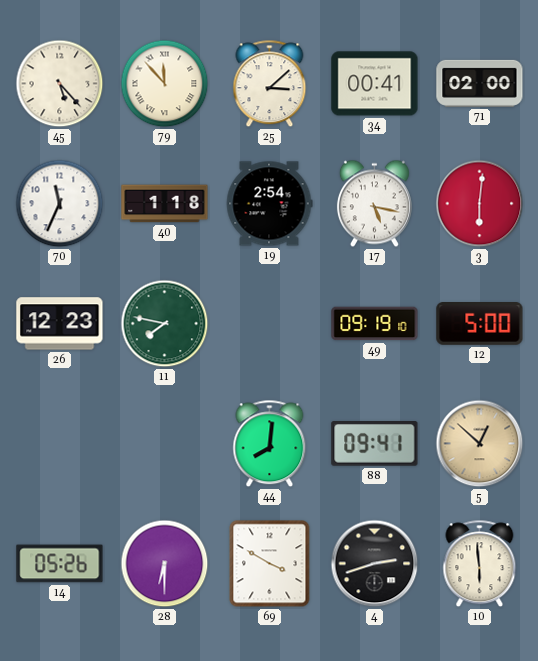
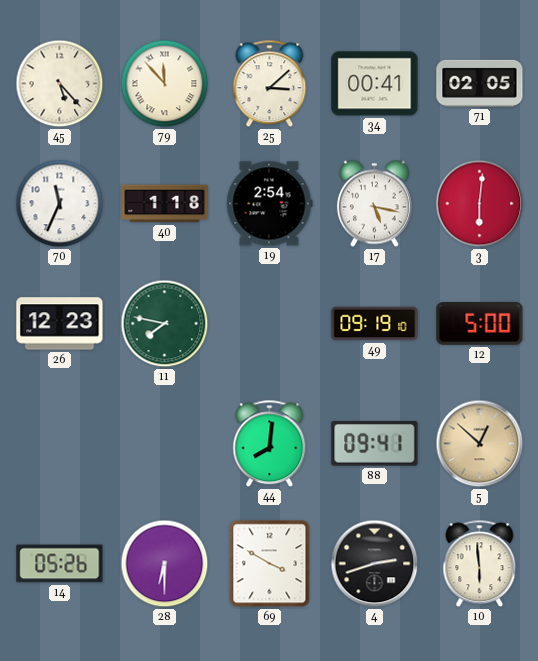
71: 02:00 -> 02:05
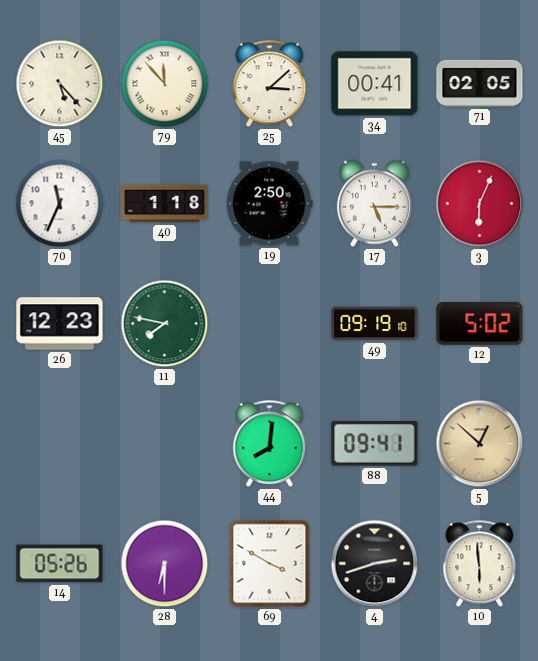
19: 2:54 -> 2:50
17: 5:17 -> 5:15
3: 6:01 -> 6:04
12: 5:00 -> 5:02
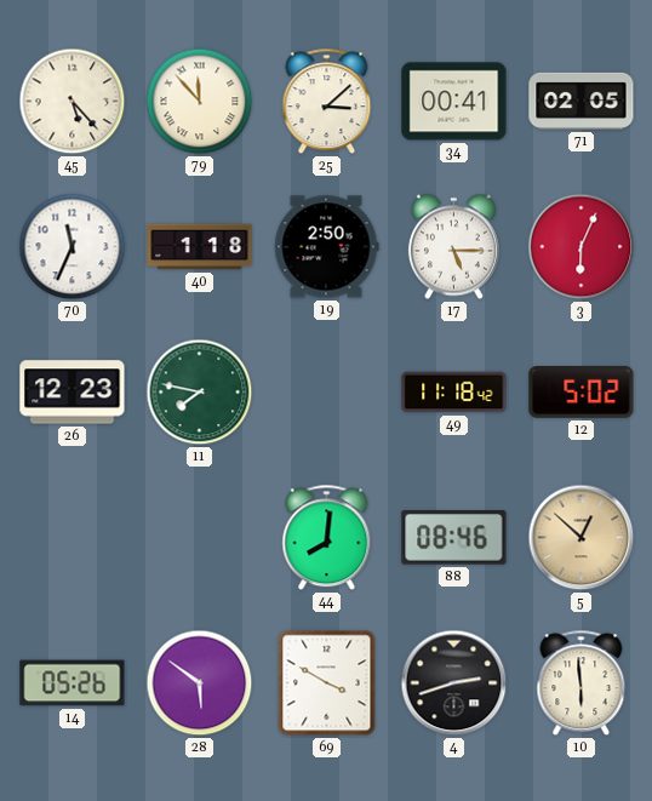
49: 09:19 -> 11:18
88: 09:41 -> 08:46
28: 6:30 -> 5:51
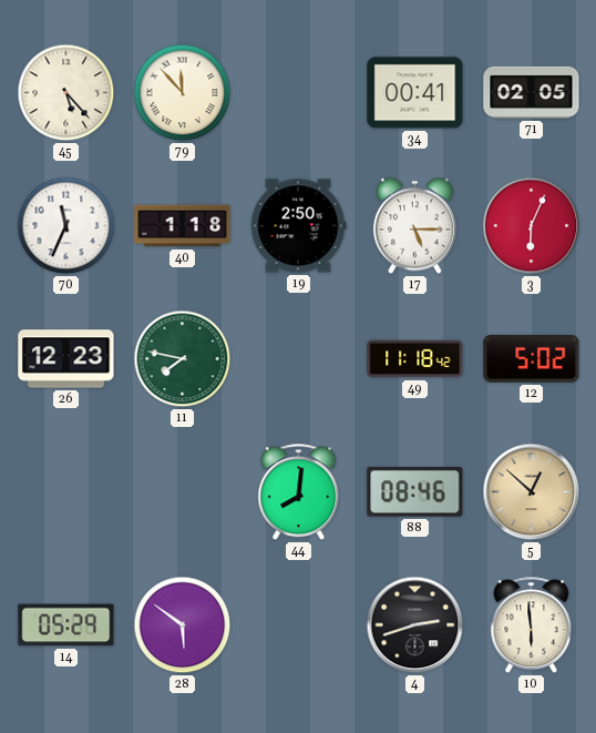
25: 3:08 -> none
14: 05:26 -> 05:29
69: 3:50 -> none
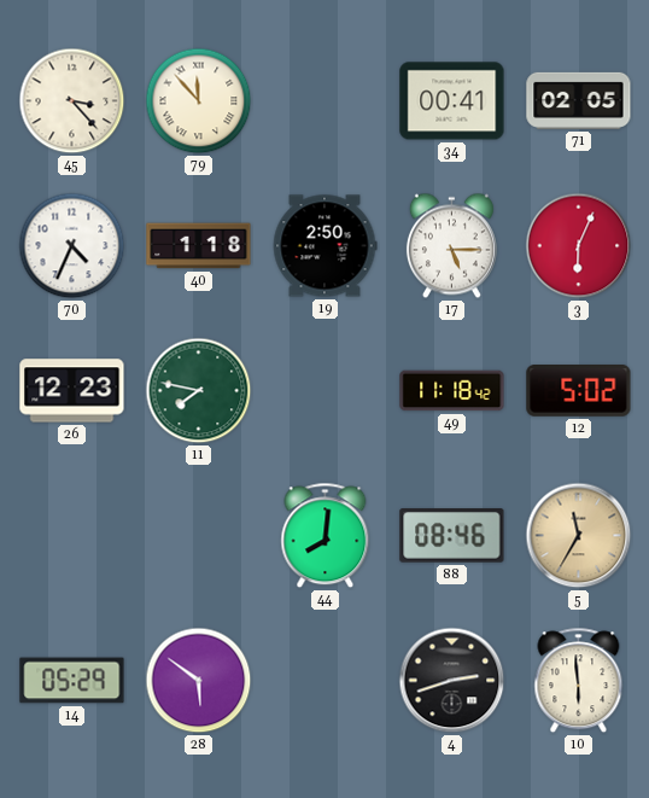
45: 5:23 -> 3:23
70: 11:34 -> 4:34
5: 12:52 -> 11:35
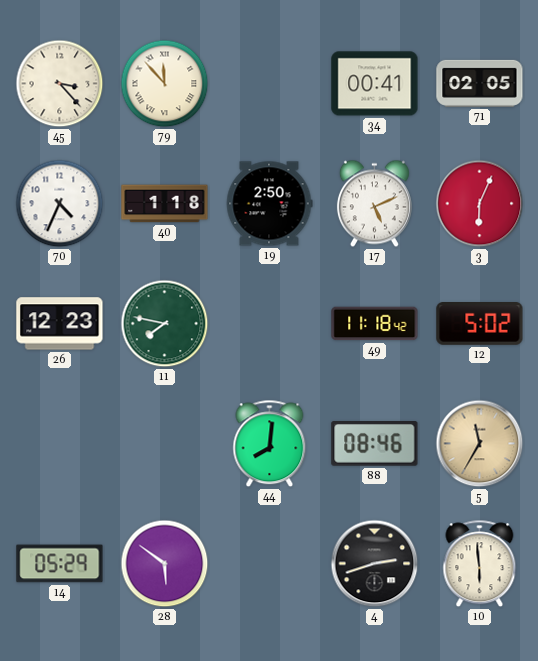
17: 5:15 -> 5:11
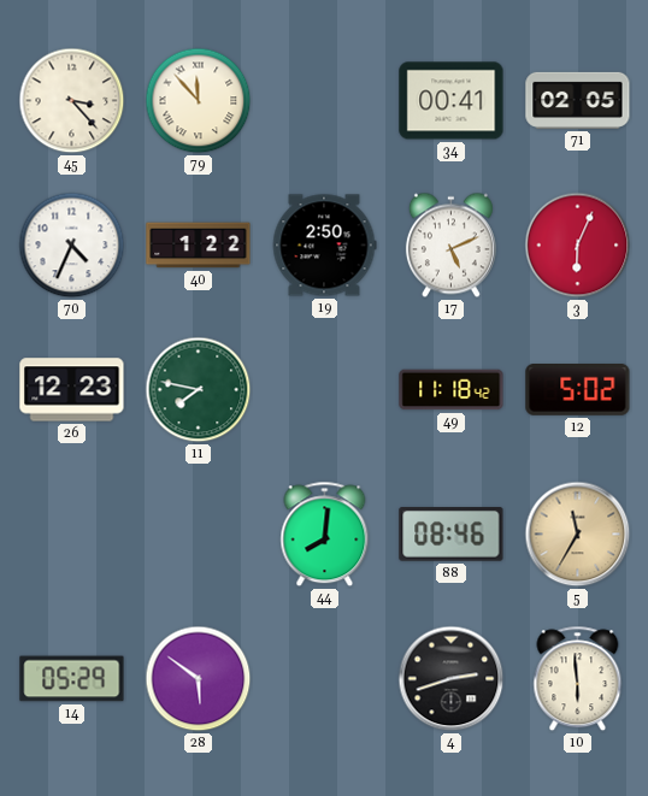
40: 1:18 -> 1:22
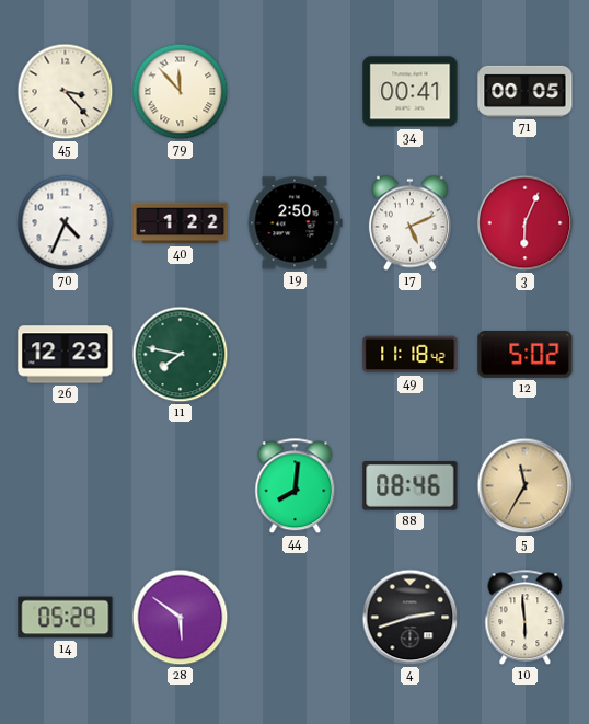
71: 02:05 -> 00:05
